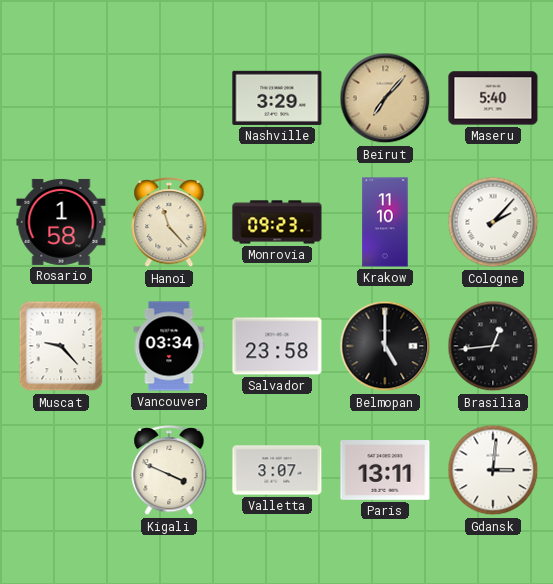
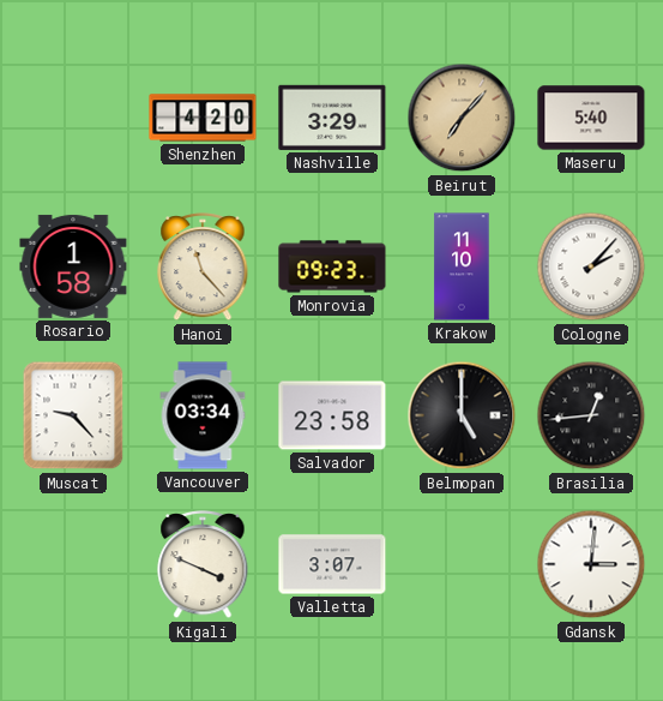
Shenzhen: none -> 4:20
Paris: 13:11 -> none
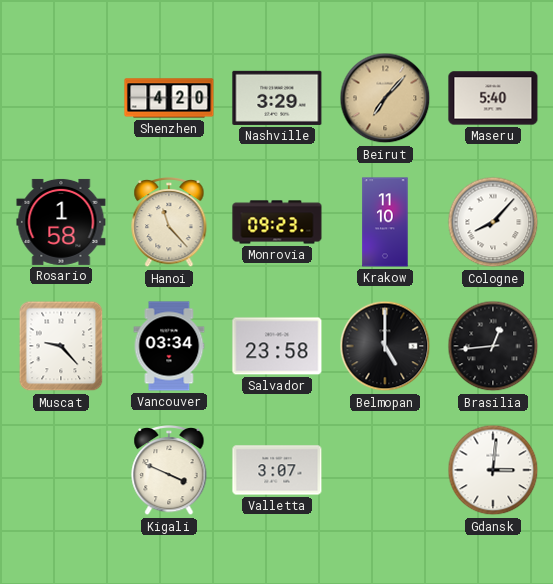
Cologne: 2:07 -> 8:07
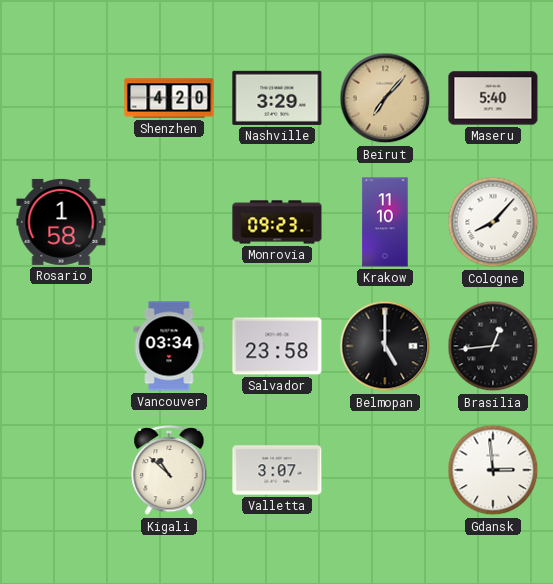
Hanoi: 11:23 -> none
Muscat: 9:23 -> none
Kigali: 3:49 -> 10:52
Gdansk: 3:01 -> 2:59
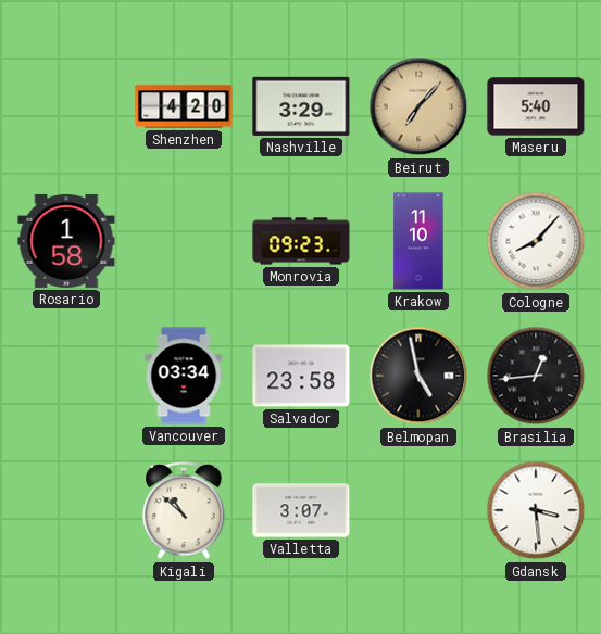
Belmopan: 5:00 -> 4:58
Gdansk: 2:59 -> 3:29
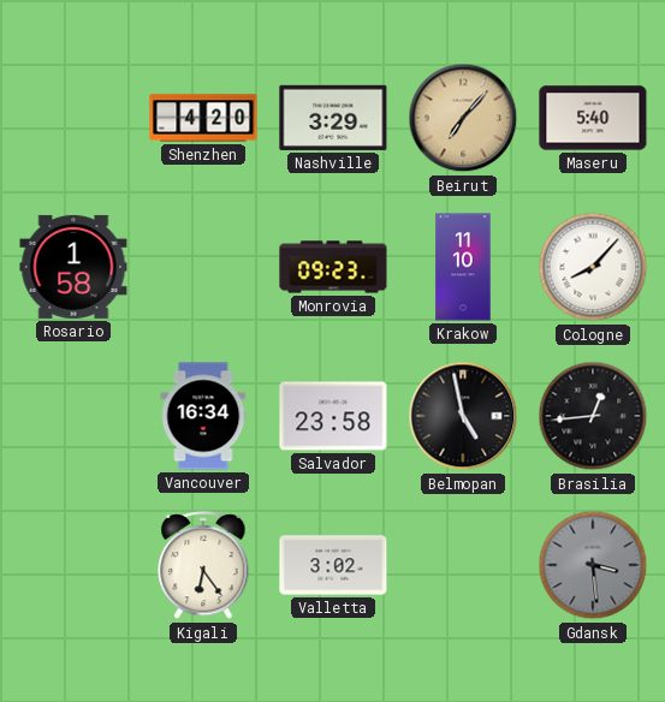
Vancouver: 03:34 -> 16:34
Kigali: 10:52 -> 6:24
Valletta: 3:07 -> 3:02
Gdansk dial: white -> grey
